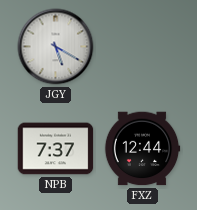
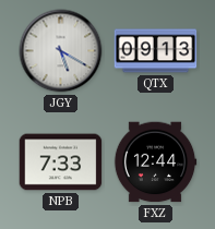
QTX: none -> 09:13
NPB: 7:37 -> 7:33
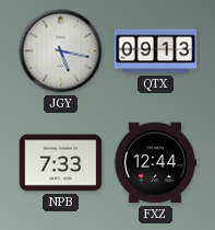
JGY: 5:20 -> 5:17
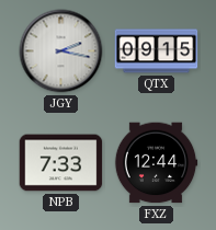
JGY: 5:17 -> 2:17
QTX: 09:13 -> 09:15
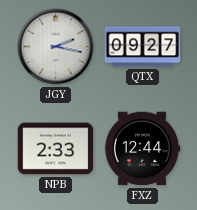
QTX: 09:15 -> 09:27
NPB: 7:33 -> 2:33
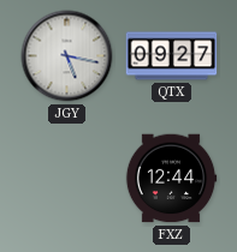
JGY: 2:17 -> 5:17
NPB: 2:33 -> none
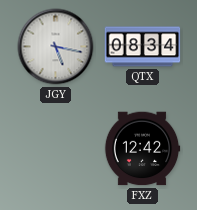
QTX: 09:27 -> 08:34
FXZ: 12:44 -> 12:42
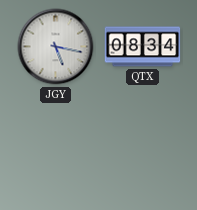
FXZ: 12:42 -> none
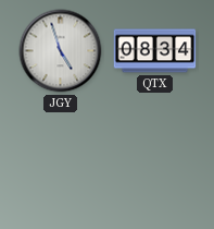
JGY: 5:17 -> 4:57
